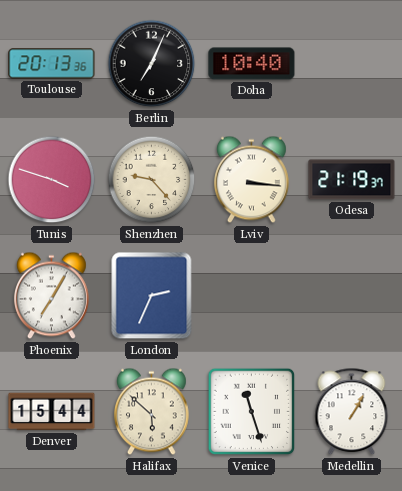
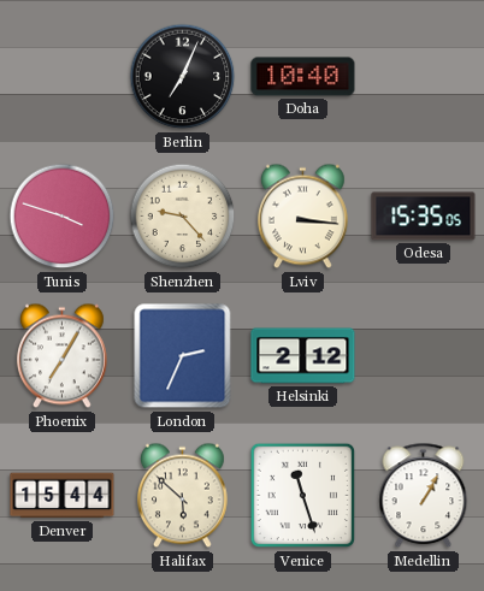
Toulouse: 20:13 -> none
Odesa: 21:19 -> 15:35
Helsinki: none -> 2:12
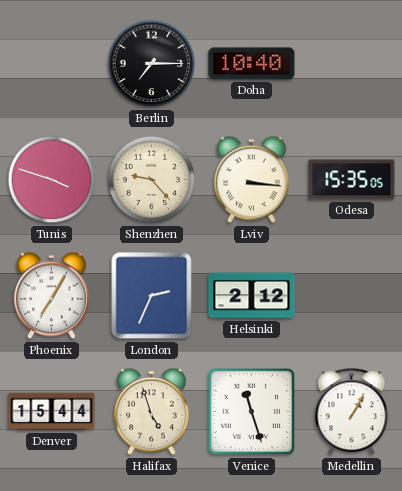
Berlin: 7:04 -> 7:15
Halifax: 5:52 -> 4:57
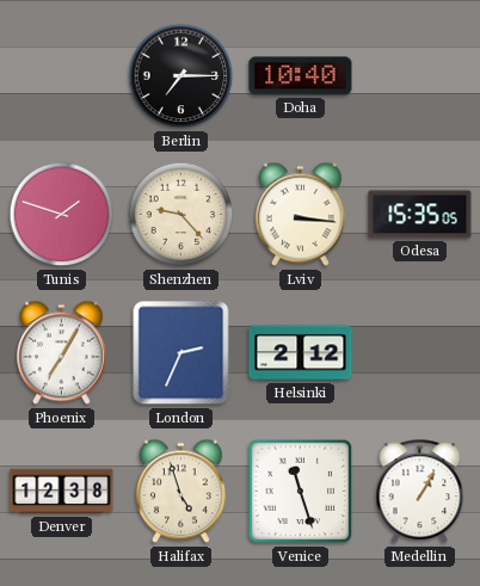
Tunis: 3:48 -> 1:48
Denver: 15:44 -> 12:38
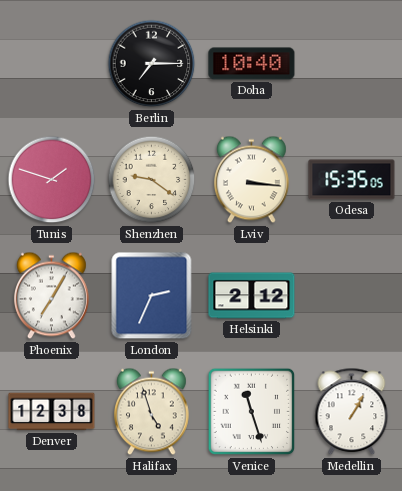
Shenzhen: 9:23 -> 9:21
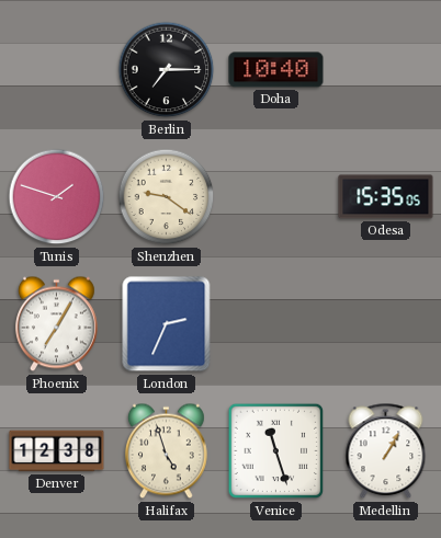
Lviv: 3:16 -> none
Helsinki: 2:12 -> none
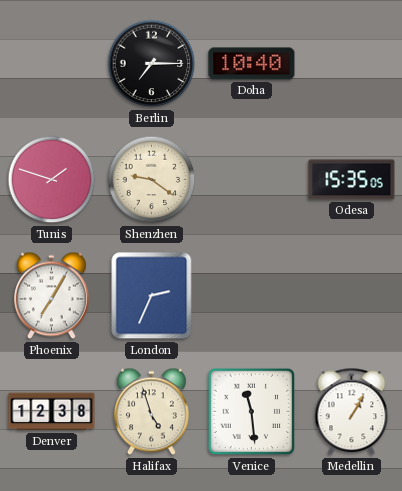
Venice: 11:27 -> 11:29
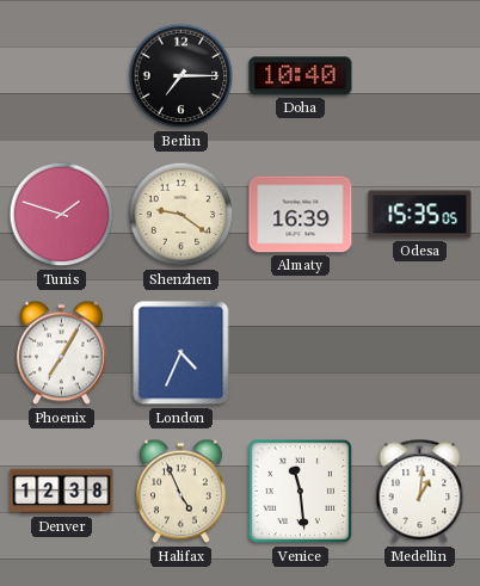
Almaty: none -> 16:39
London: 2:34 -> 4:34
Halifax: 4:57 -> 4:56
Medellin: 1:05 -> 1:01
